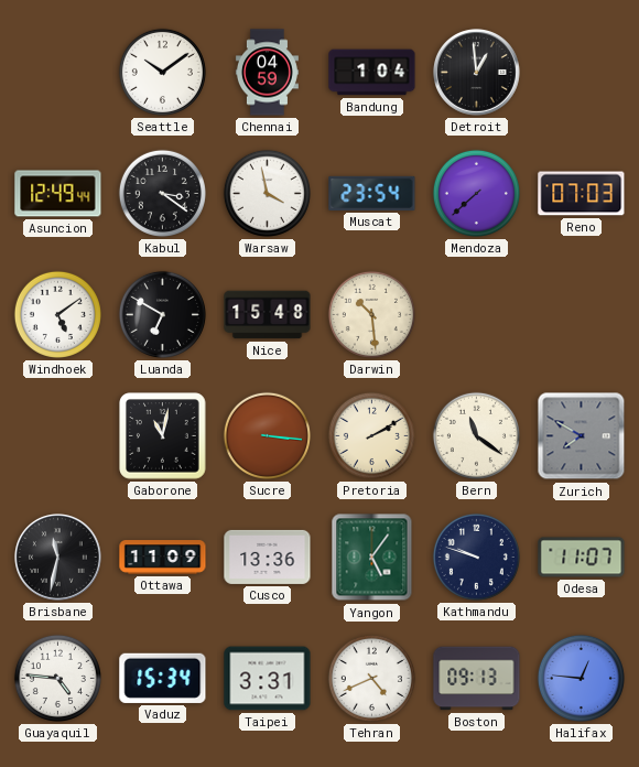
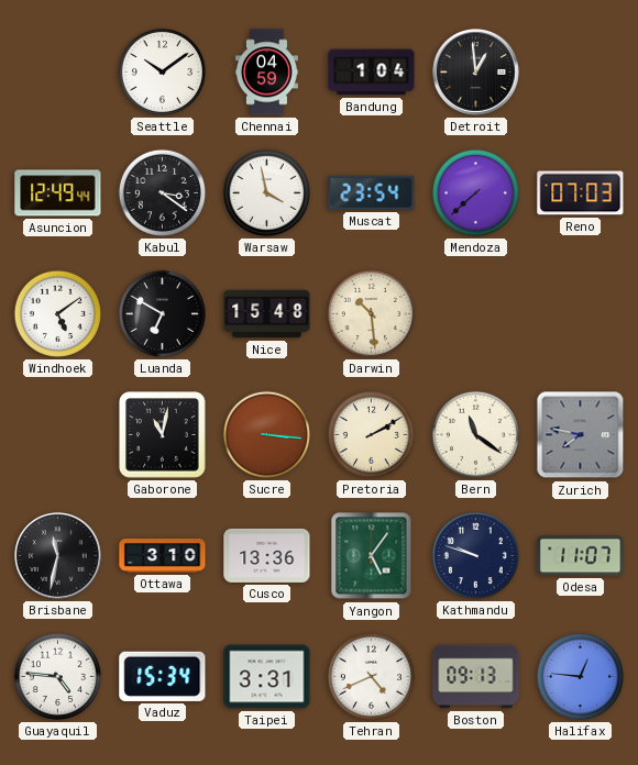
Zurich: 7:50 -> 7:47
Ottawa: 11:09 -> 3:10
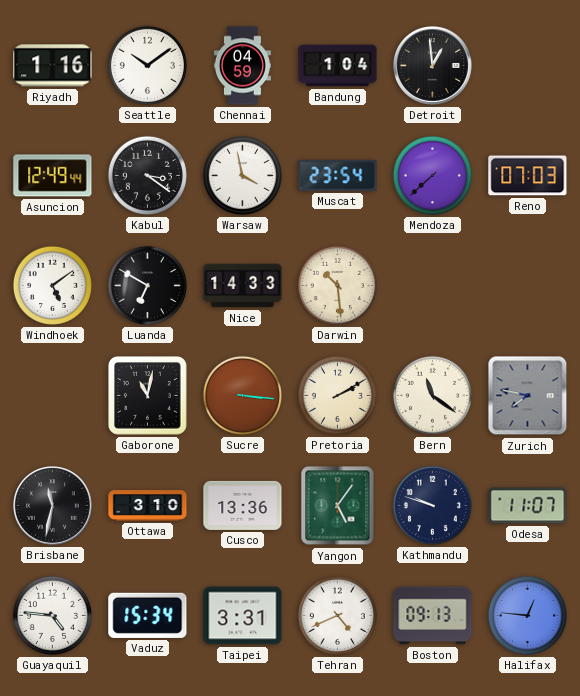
Riyadh: none -> 1:16
Nice: 15:48 -> 14:33
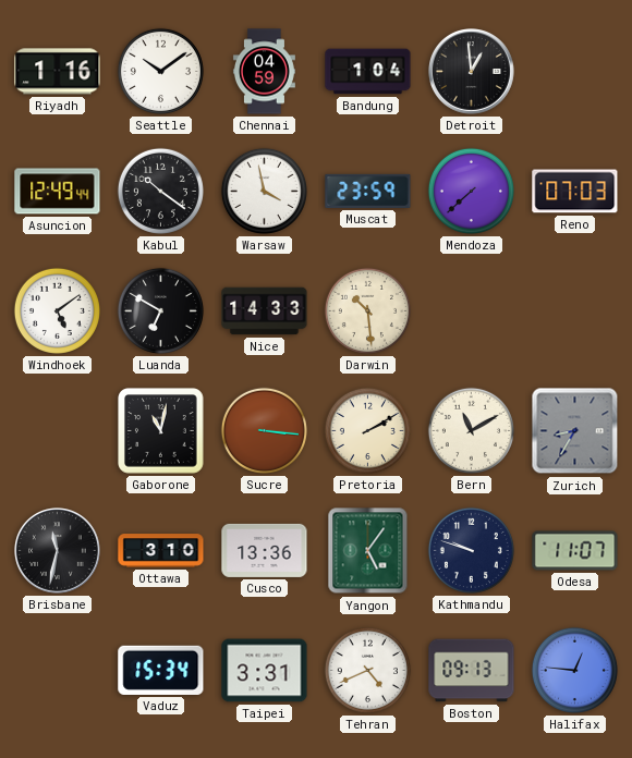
Kabul: 3:21 -> 10:21
Muscat: 23:54 -> 23:59
Bern: 11:21 -> 11:10
Zurich: 7:47 -> 8:35
Guayaquil: 4:46 -> none
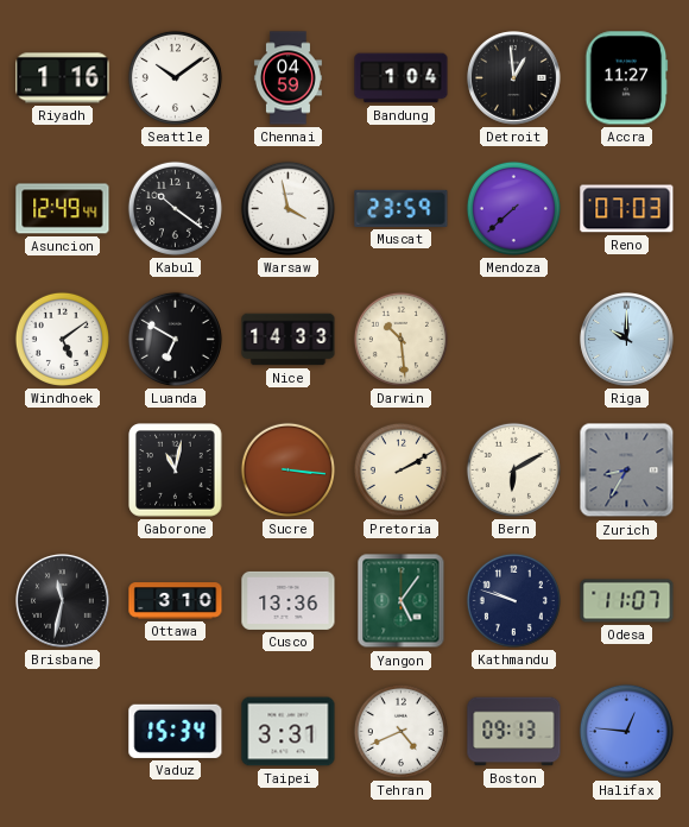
Accra: none -> 11:27
Riga: none -> 10:00
Bern: 11:10 -> 6:10
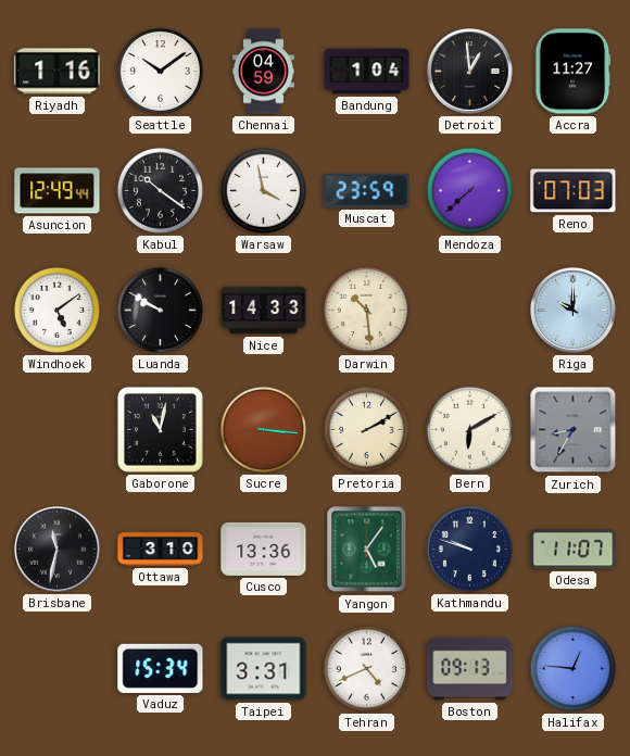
Luanda: 6:50 -> 9:50
